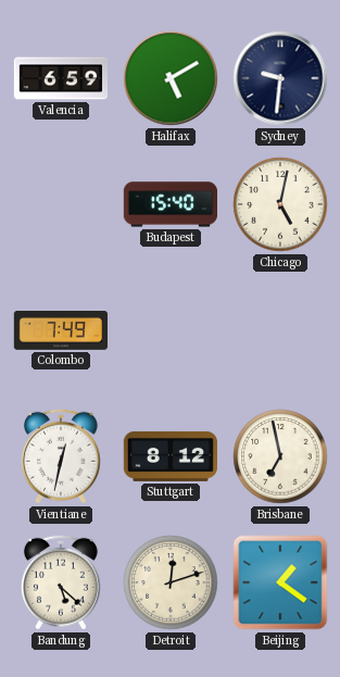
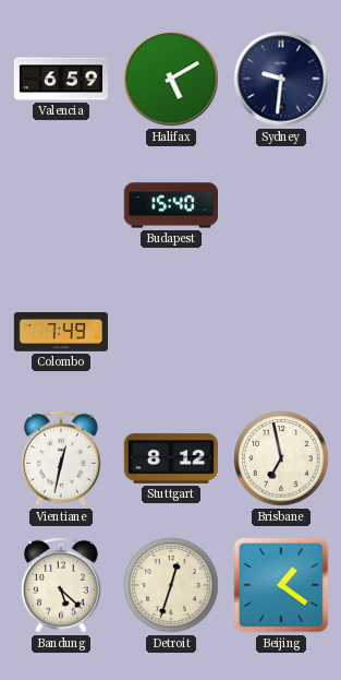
Chicago: 5:02 -> none
Detroit: 12:12 -> 12:33
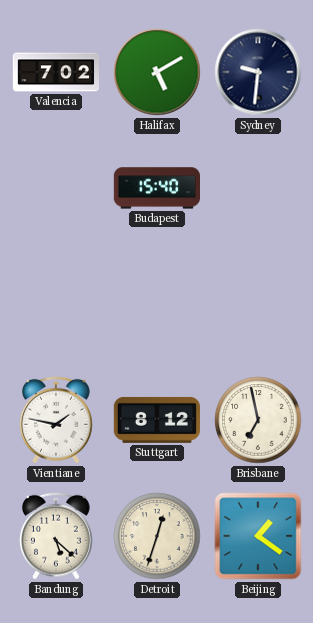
Valencia: 6:59 -> 7:02
Colombo: 7:49 -> none
Vientiane: 12:32 -> 1:47
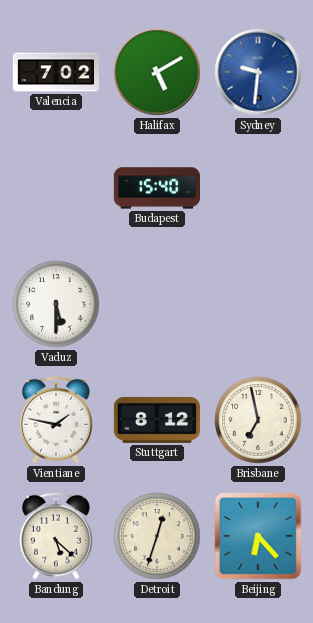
Sydney dial: navy -> blue
Vaduz: none -> 5:30
Beijing: 1:21 -> 6:23
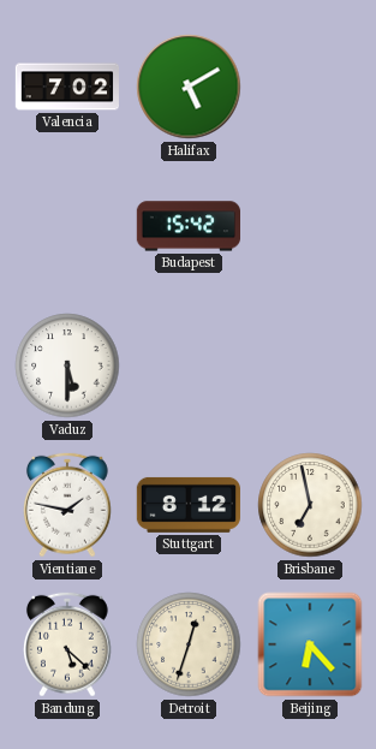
Sydney: 9:31 -> none
Budapest: 15:40 -> 15:42
